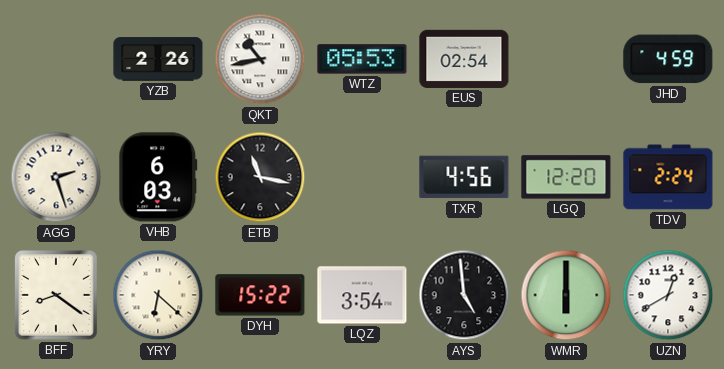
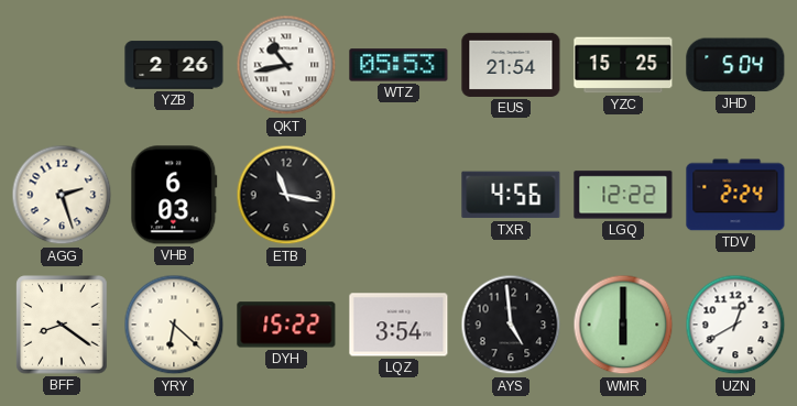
EUS: 02:54 -> 21:54
YZC: none -> 15:25
JHD: 4:59 -> 5:04
LGQ: 12:20 -> 12:22
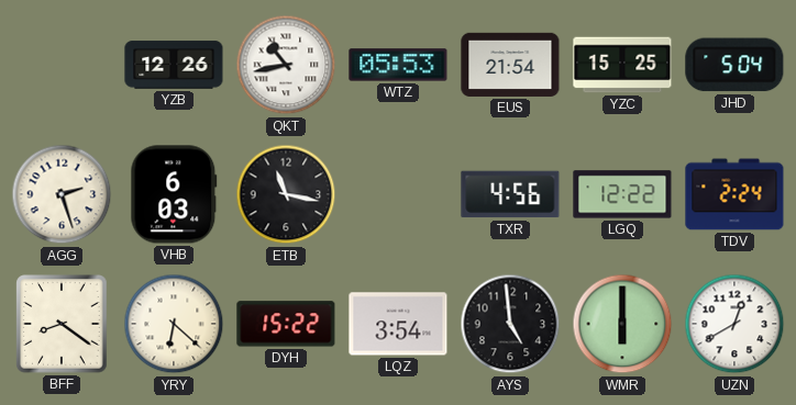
YZB: 2:26 -> 12:26
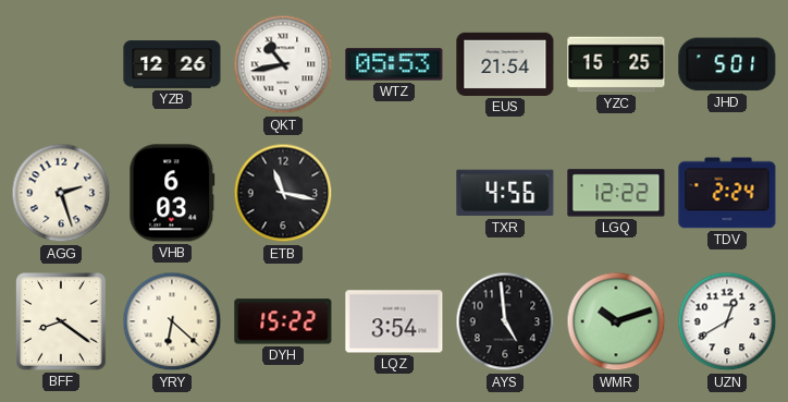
JHD: 5:04 -> 5:01
WMR: 6:00 -> 10:12
